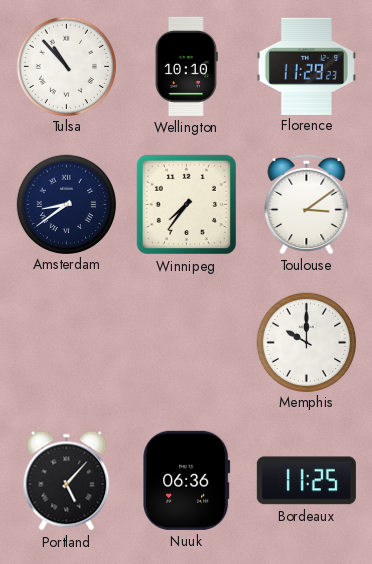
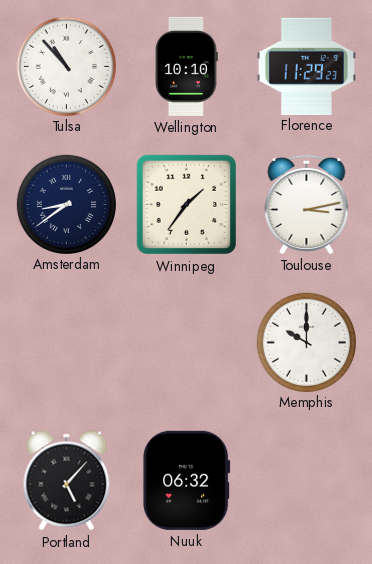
Winnipeg: 7:36 -> 1:36
Toulouse: 3:09 -> 3:13
Nuuk: 06:36 -> 06:32
Bordeaux: 11:25 -> none
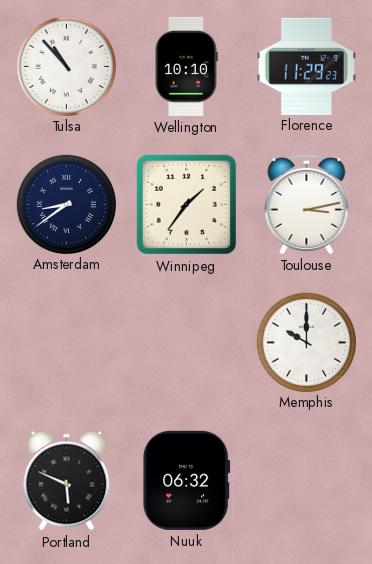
Portland: 5:07 -> 5:49
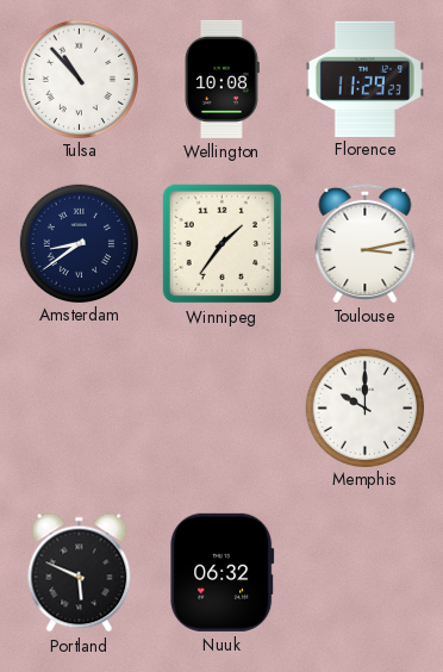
Wellington: 10:10 -> 10:08
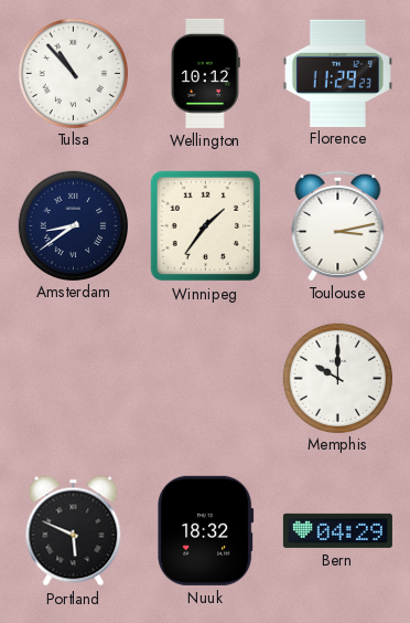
Wellington: 10:08 -> 10:12
Nuuk: 06:32 -> 18:32
Bern: none -> 04:29
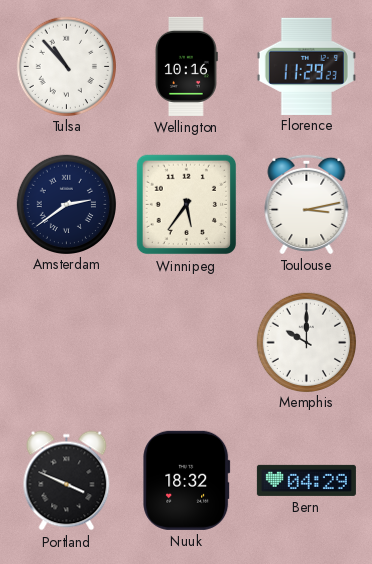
Wellington: 10:12 -> 10:16
Amsterdam: 8:39 -> 2:39
Winnipeg: 1:36 -> 5:36
Portland: 5:49 -> 3:49
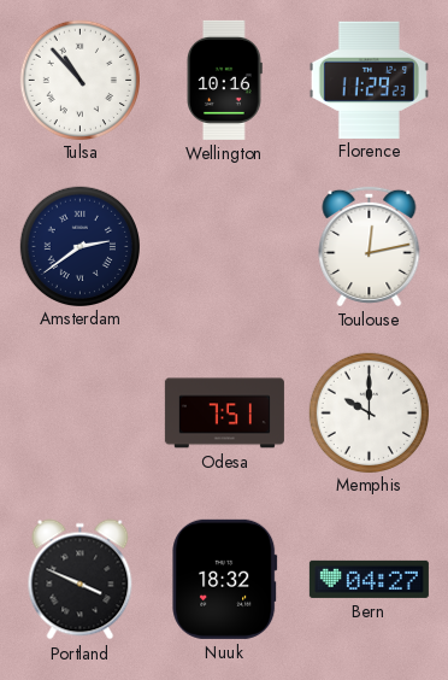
Winnipeg: 5:36 -> none
Toulouse: 3:13 -> 12:13
Odesa: none -> 7:51
Bern: 04:29 -> 04:27
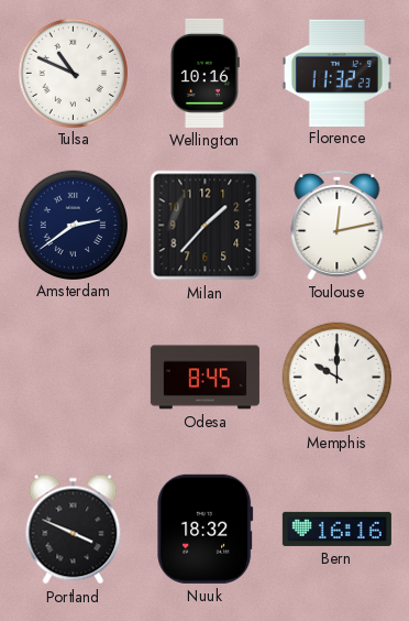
Tulsa: 10:53 -> 10:49
Florence: 11:29 -> 11:32
Milan: none -> 1:37
Odesa: 7:51 -> 8:45
Bern: 04:27 -> 16:16
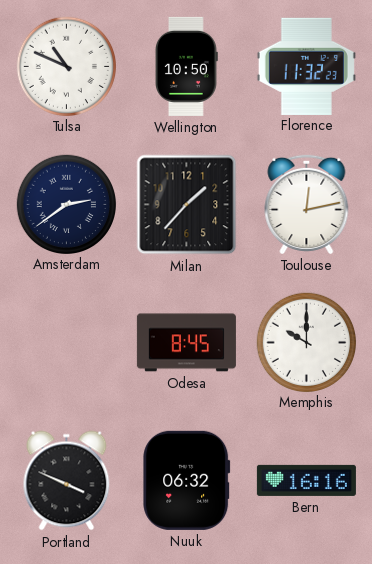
Wellington: 10:16 -> 10:50
Nuuk: 18:32 -> 06:32
